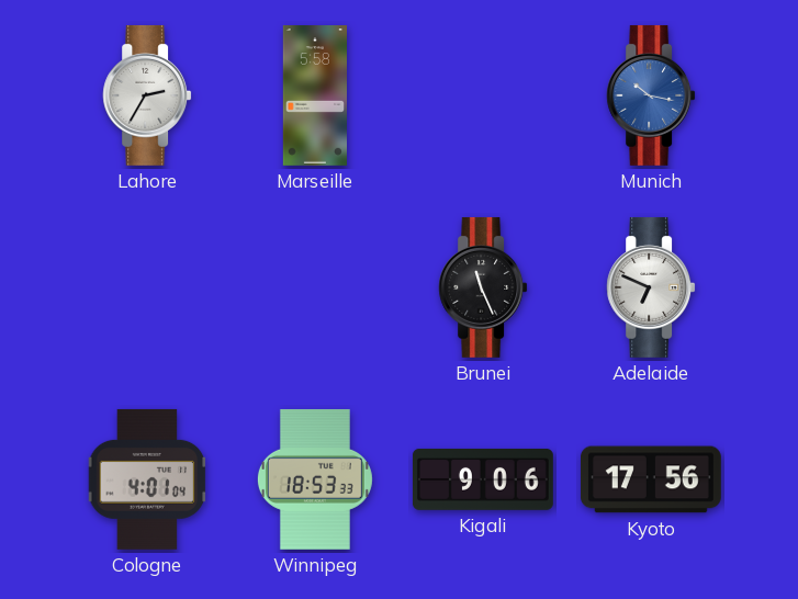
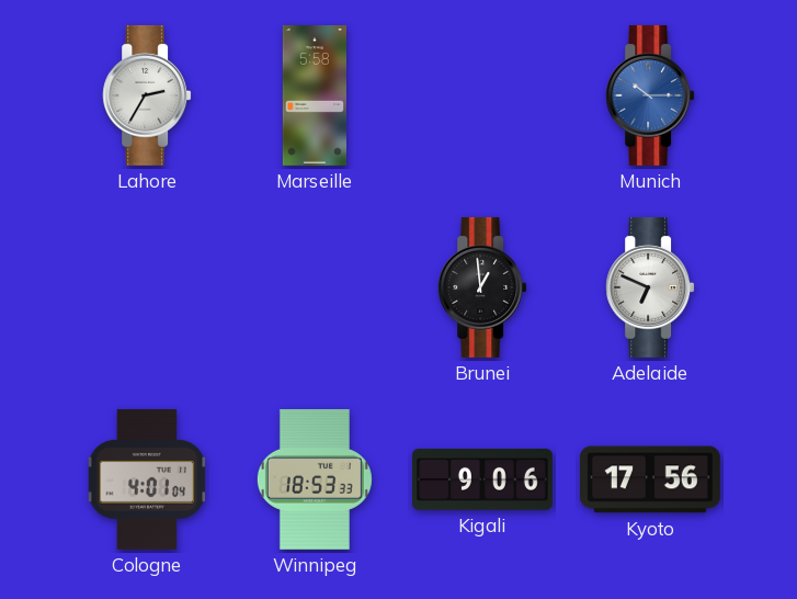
Munich: 10:17 -> 10:15
Brunei: 11:26 -> 12:59
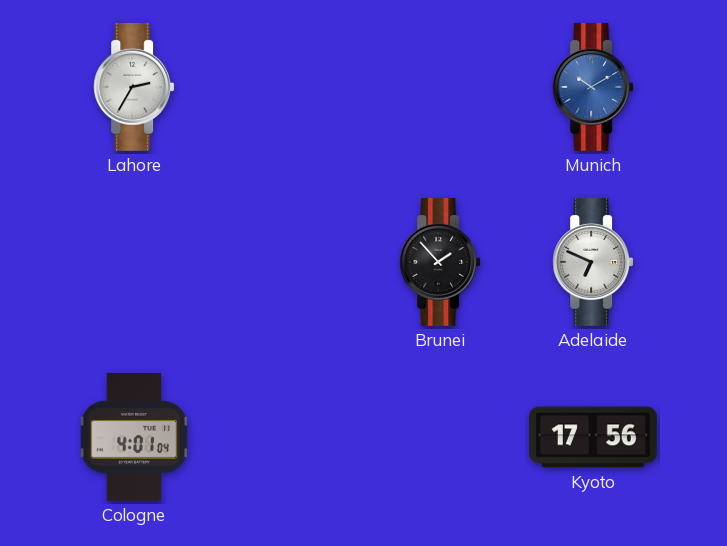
Marseille: 5:58 -> none
Munich: 10:15 -> 10:10
Brunei: 12:59 -> 1:53
Winnipeg: 18:53 -> none
Kigali: 9:06 -> none
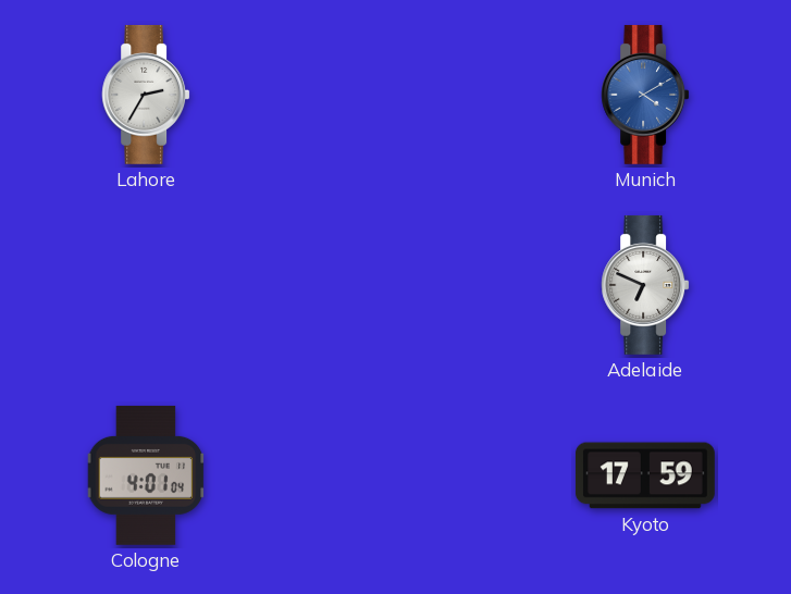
Munich: 10:10 -> 4:10
Brunei: 1:53 -> none
Kyoto: 17:56 -> 17:59
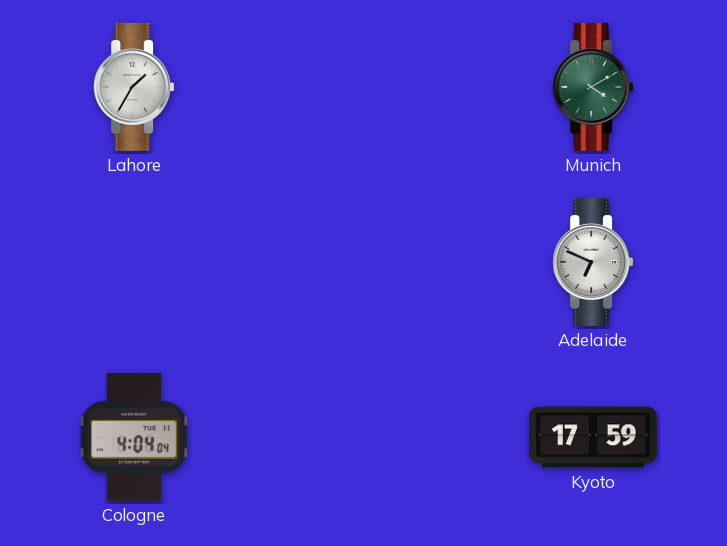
Lahore: 2:35 -> 1:35
Munich dial: blue -> green
Cologne: 4:01 -> 4:04
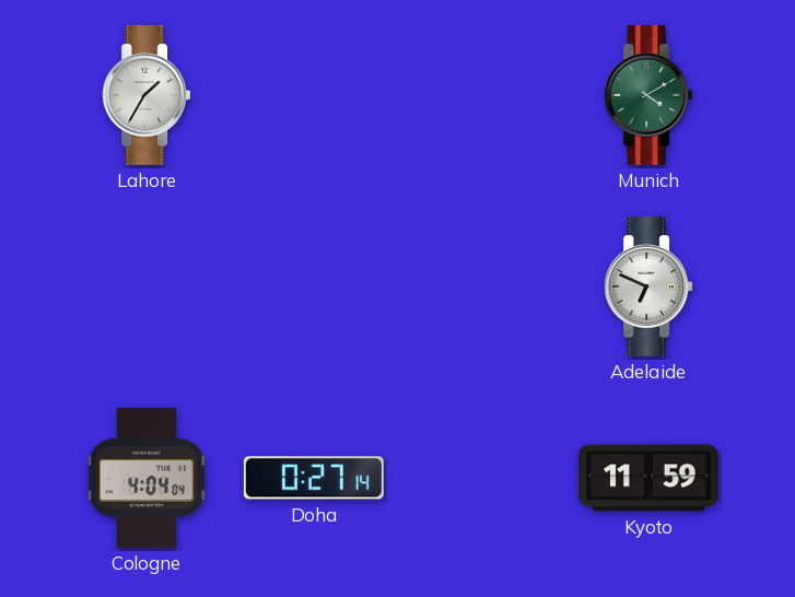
Doha: none -> 0:27
Kyoto: 17:59 -> 11:59
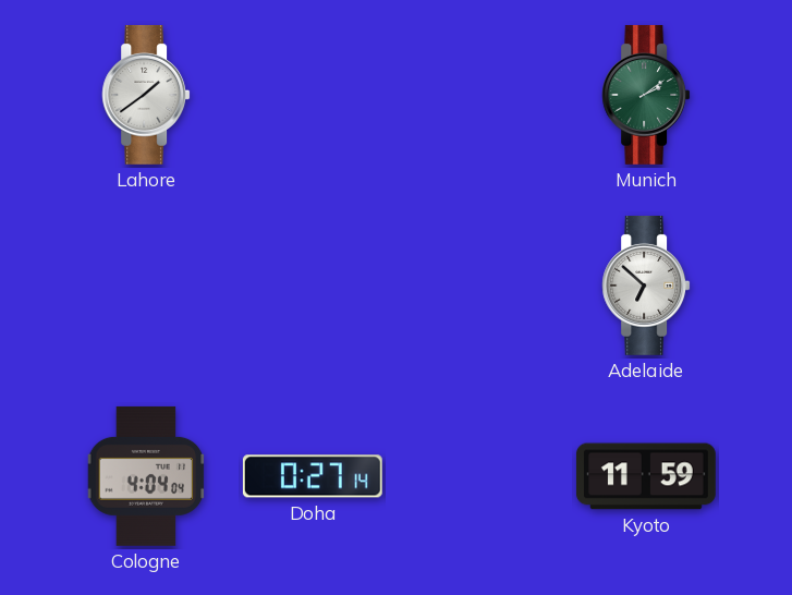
Lahore: 1:35 -> 1:39
Munich: 4:10 -> 2:09
Adelaide: 6:49 -> 6:52
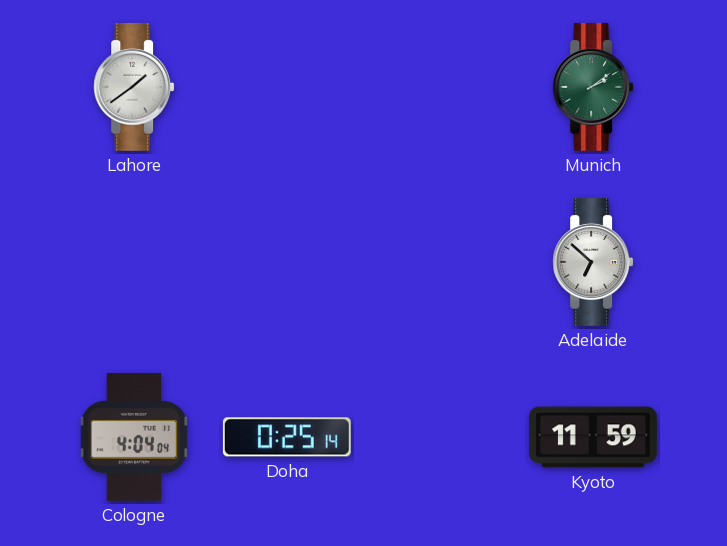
Doha: 0:27 -> 0:25
